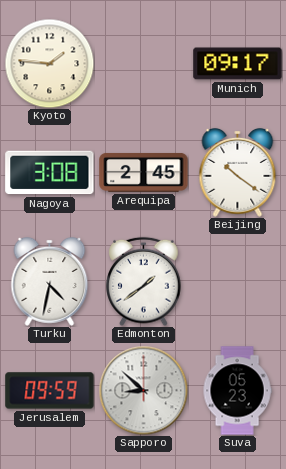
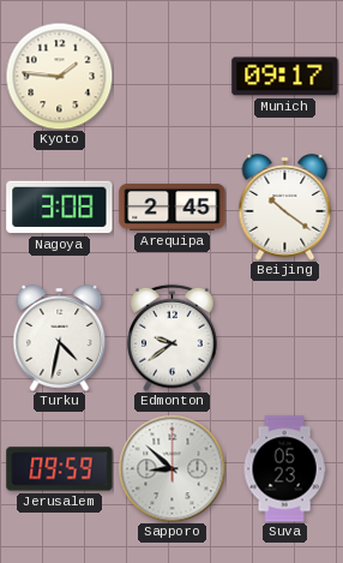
Edmonton: 1:39 -> 9:39
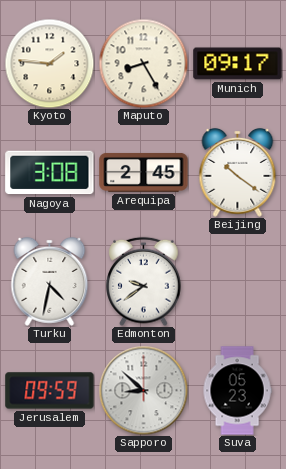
Maputo: none -> 8:25
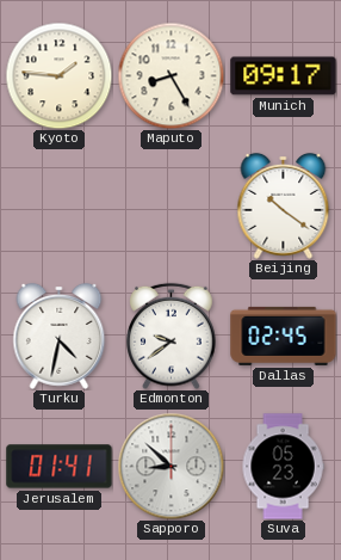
Nagoya: 3:08 -> none
Arequipa: 2:45 -> none
Dallas: none -> 02:45
Jerusalem: 09:59 -> 01:41
